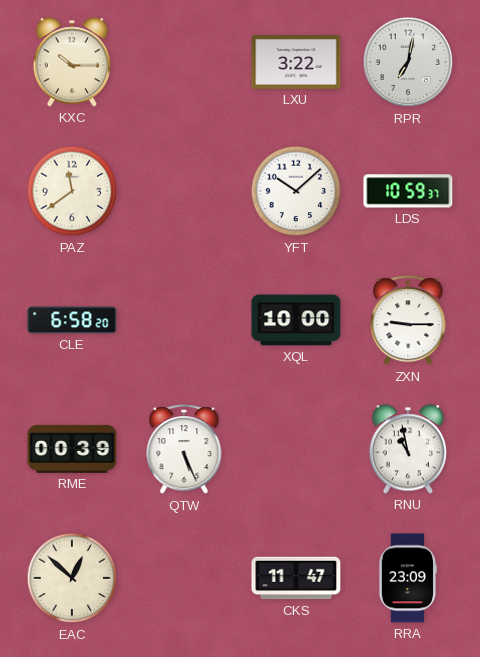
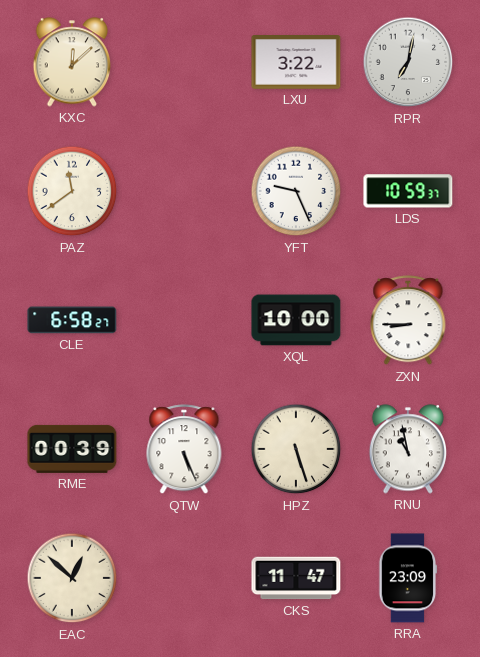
KXC: 10:15 -> 12:08
YFT: 10:08 -> 9:26
CLE: 6:58:20 -> 6:58:27
ZXN: 9:15 -> 8:45
HPZ: none -> 5:27
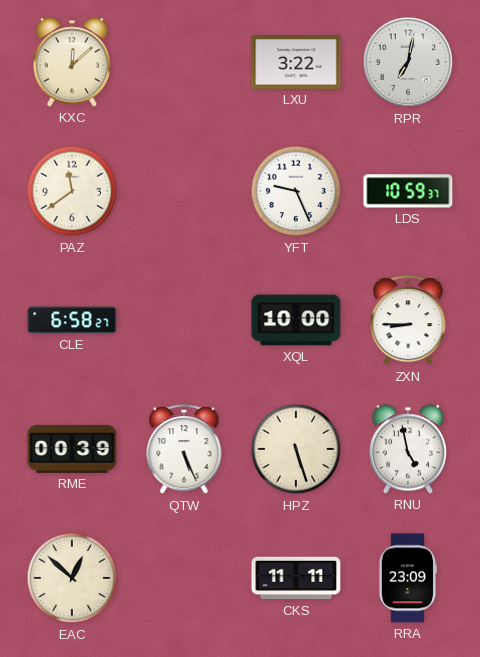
RNU: 10:58 -> 4:58
CKS: 11:47 -> 11:11
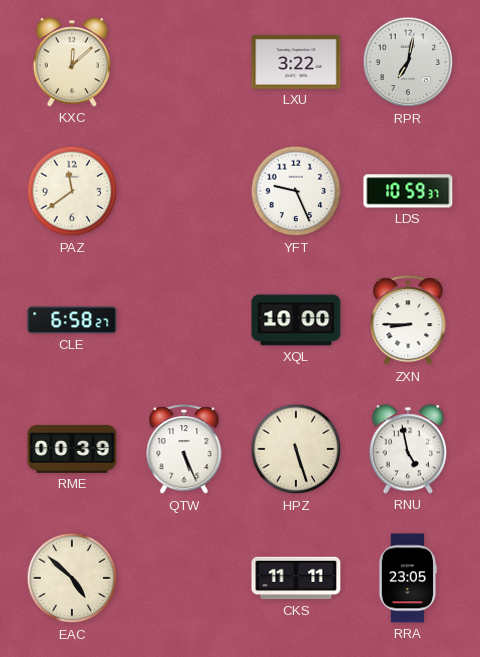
EAC: 12:52 -> 4:52
RRA: 23:09 -> 23:05
